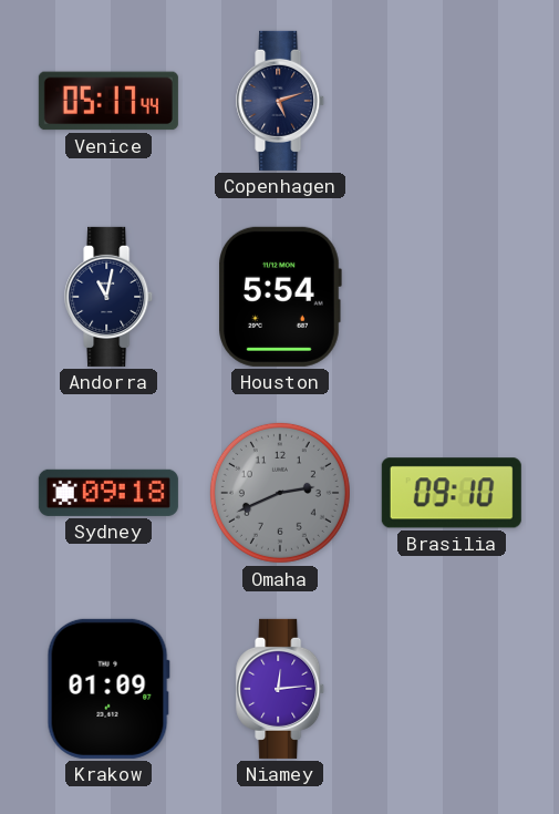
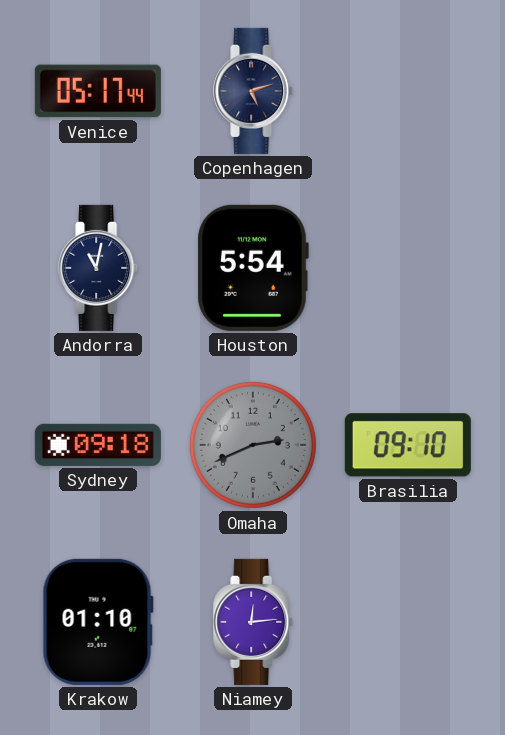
Krakow: 01:09 -> 01:10
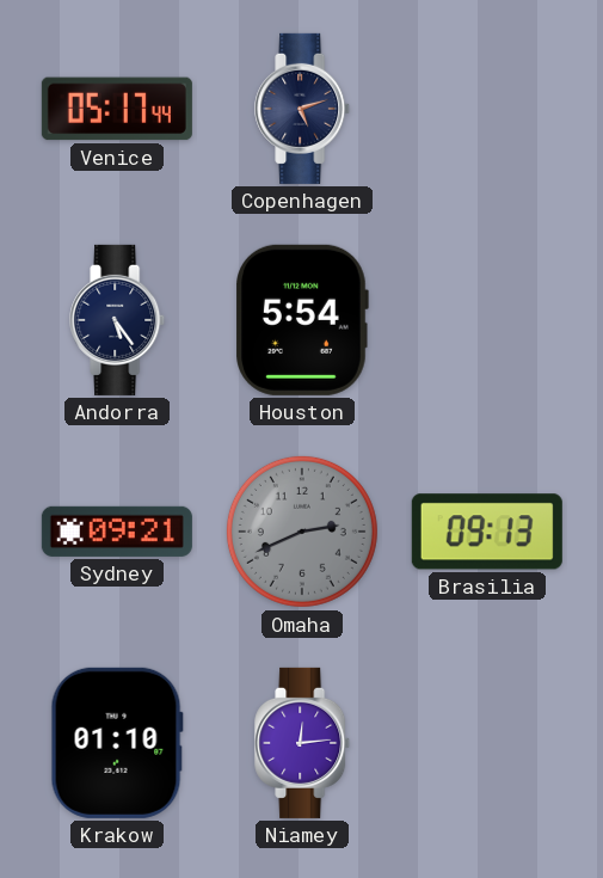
Andorra: 11:02 -> 5:24
Sydney: 09:18 -> 09:21
Brasilia: 09:10 -> 09:13
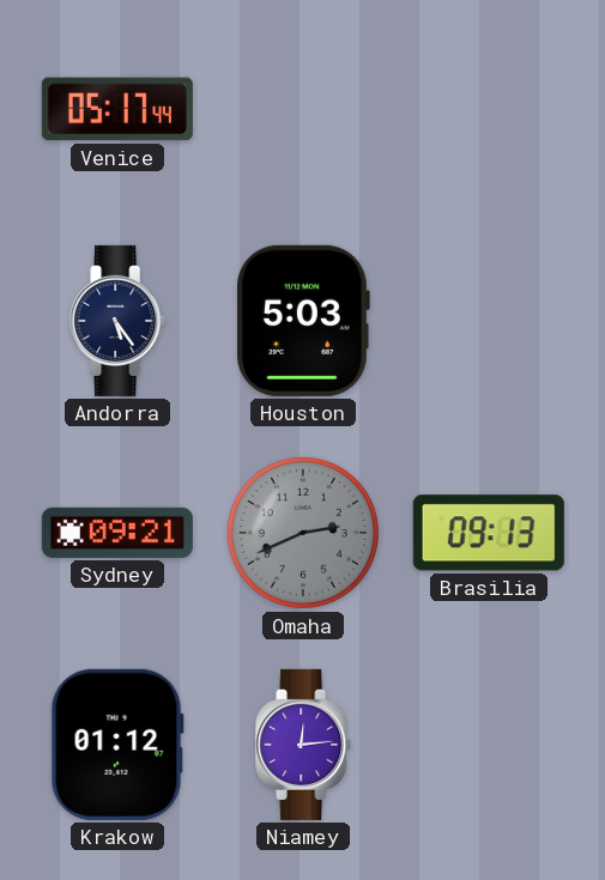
Copenhagen: 5:12 -> none
Houston: 5:54 -> 5:03
Krakow: 01:10 -> 01:12
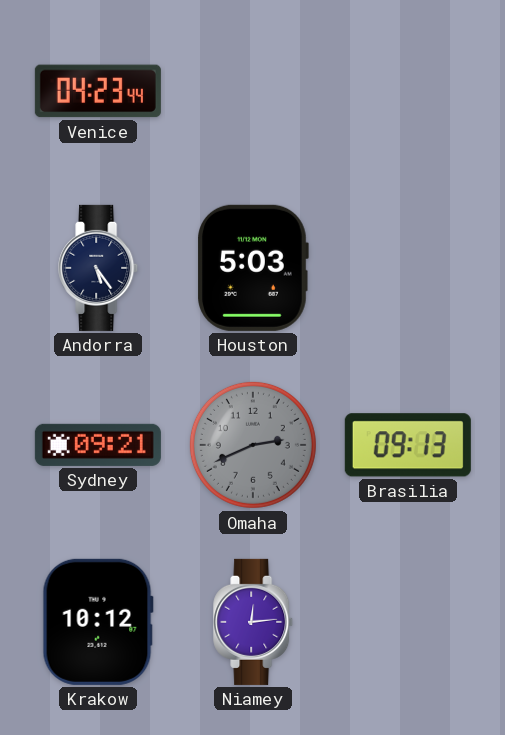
Venice: 05:17 -> 04:23
Krakow: 01:12 -> 10:12
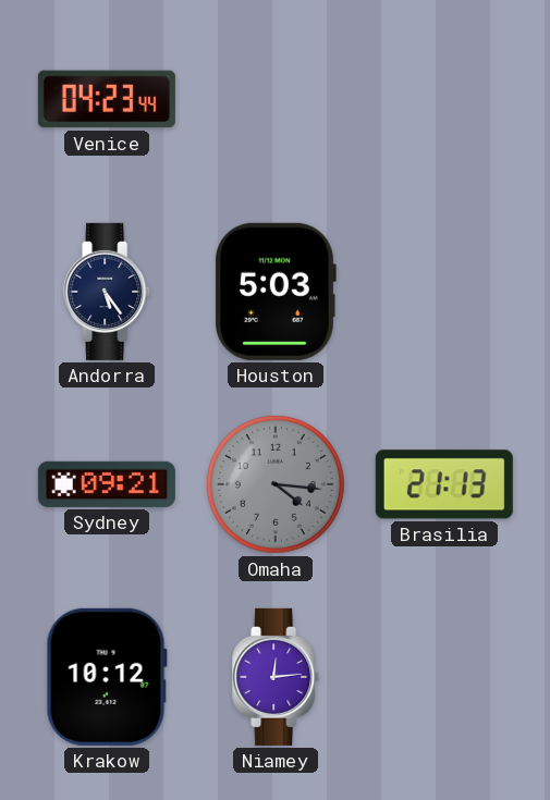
Omaha: 2:41 -> 4:16
Brasilia: 09:13 -> 21:13
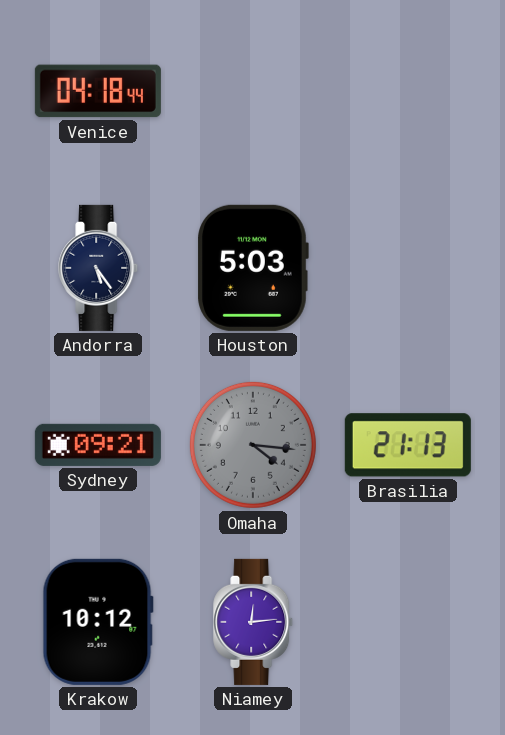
Venice: 04:23 -> 04:18
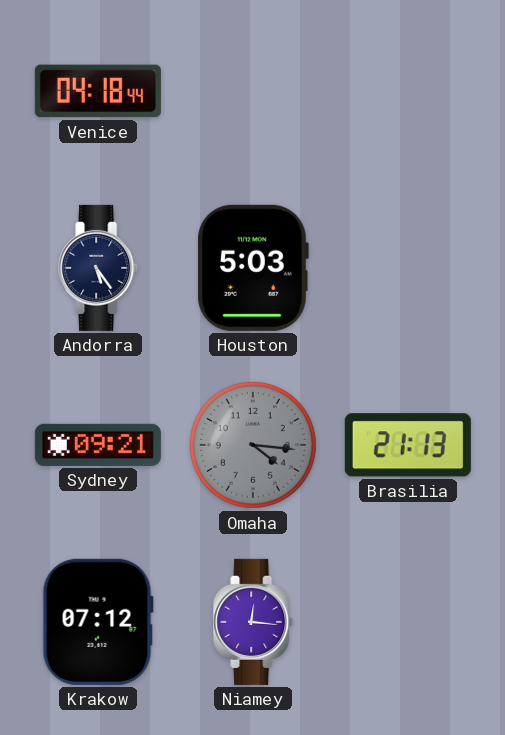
Krakow: 10:12 -> 07:12
Niamey: 12:14 -> 12:16
